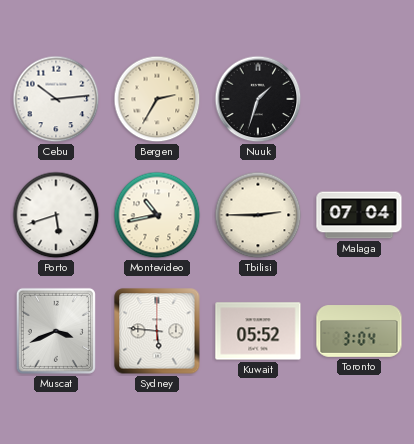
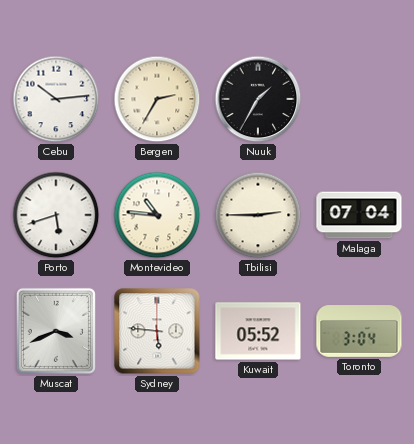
Nuuk: 1:33 -> 1:35
Montevideo: 10:43 -> 10:46
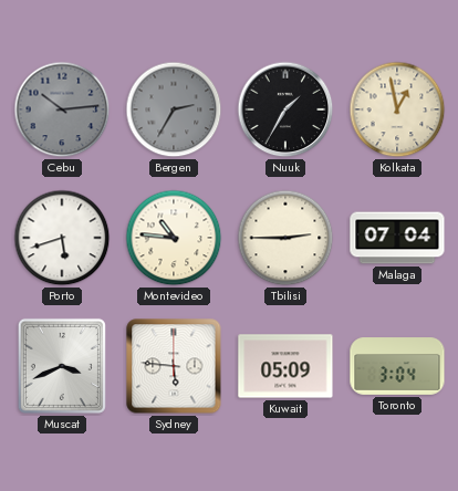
Cebu dial: white -> grey
Bergen dial: cream -> grey
Kolkata: none -> 12:58
Kuwait: 05:52 -> 05:09
